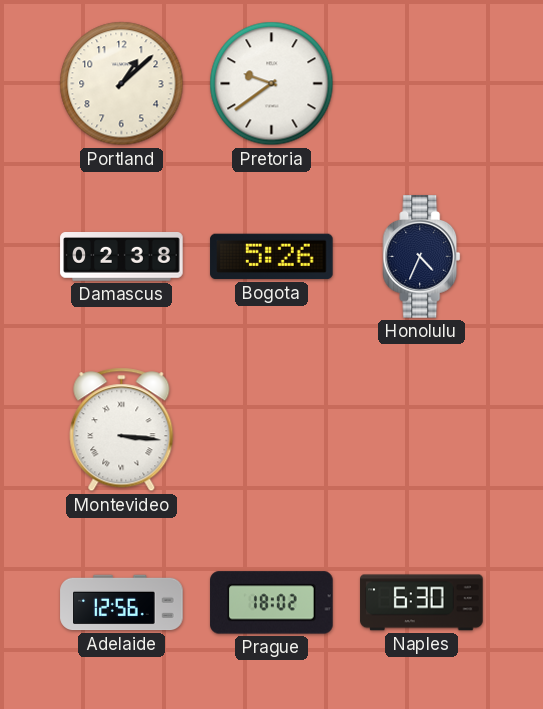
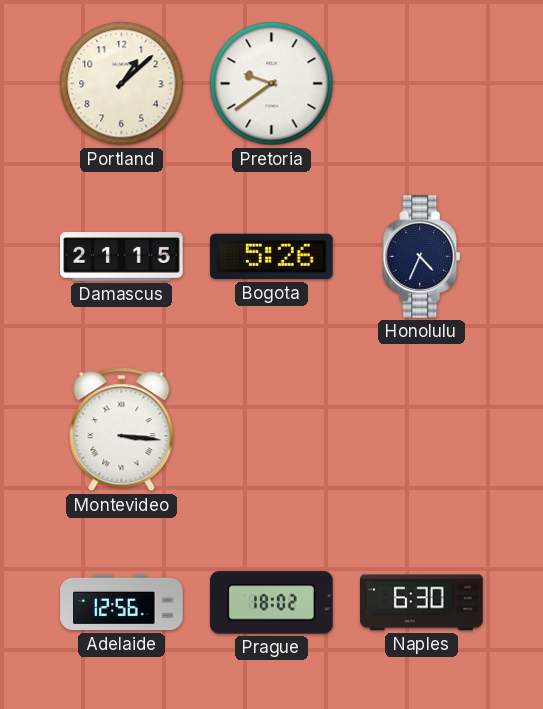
Damascus: 02:38 -> 21:15
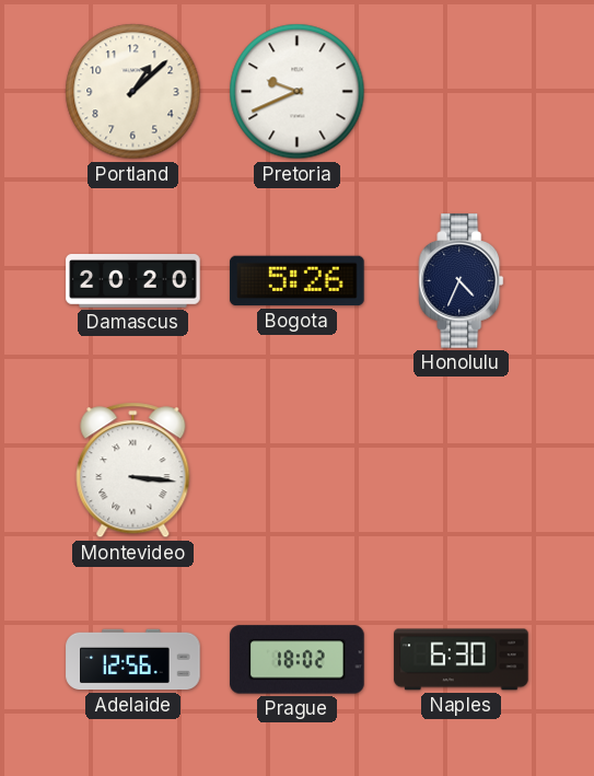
Pretoria: 9:39 -> 9:41
Damascus: 21:15 -> 20:20
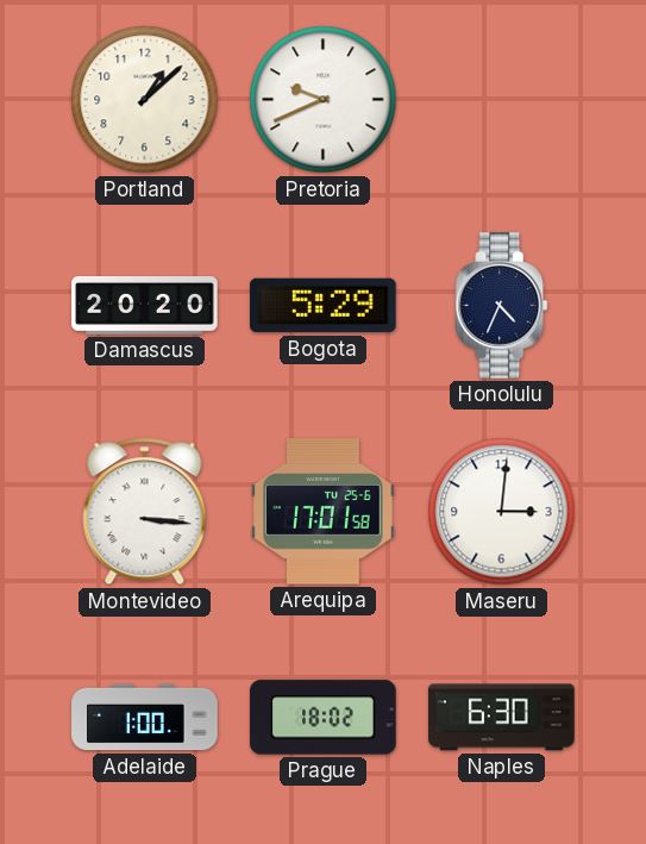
Bogota: 5:26 -> 5:29
Arequipa: none -> 17:01
Maseru: none -> 3:01
Adelaide: 12:56 -> 1:00
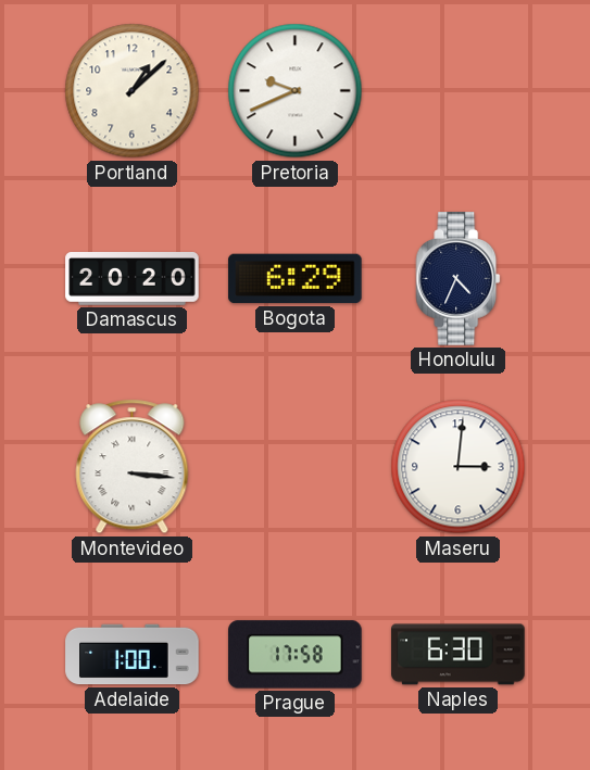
Bogota: 5:29 -> 6:29
Arequipa: 17:01 -> none
Prague: 18:02 -> 17:58
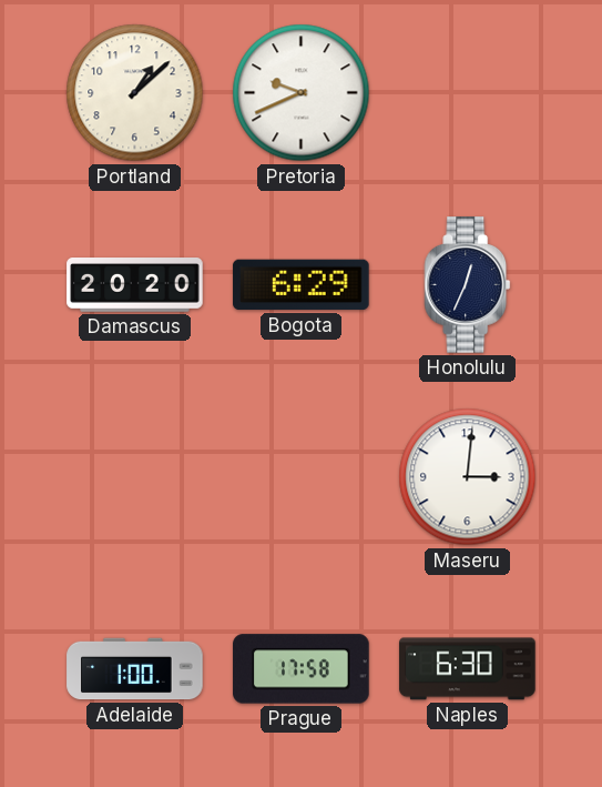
Honolulu: 4:34 -> 12:34
Montevideo: 3:16 -> none
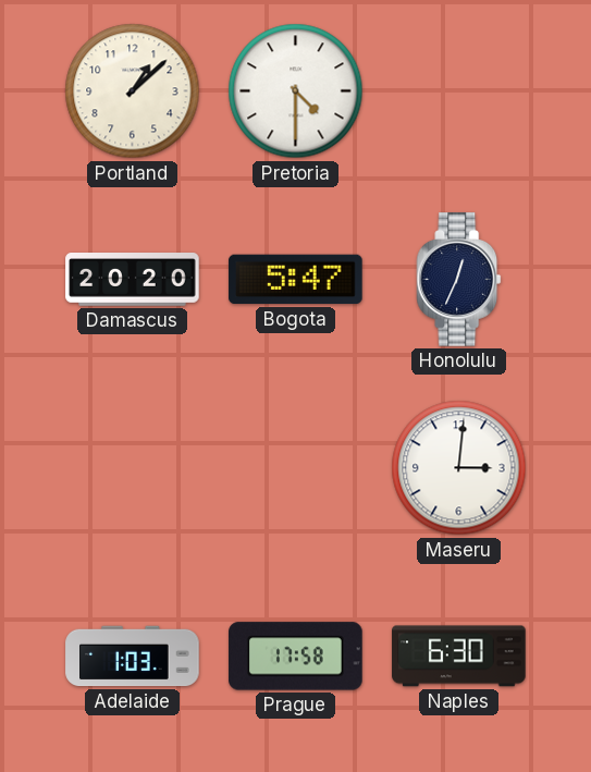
Pretoria: 9:41 -> 4:30
Bogota: 6:29 -> 5:47
Adelaide: 1:00 -> 1:03
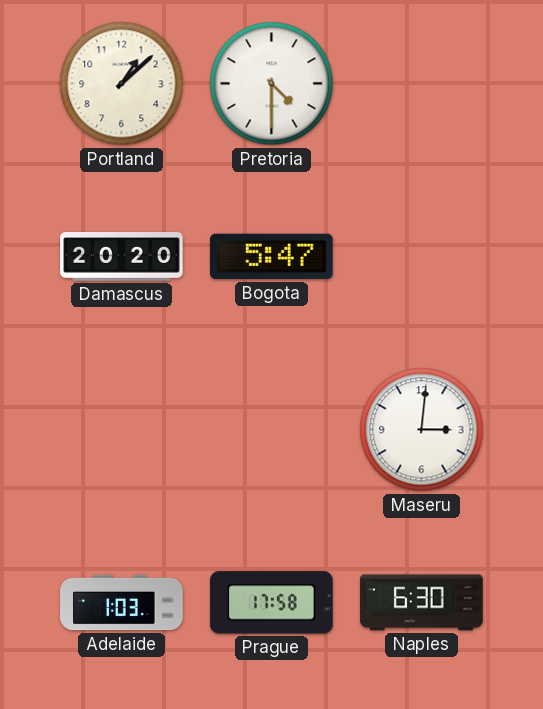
Honolulu: 12:34 -> none
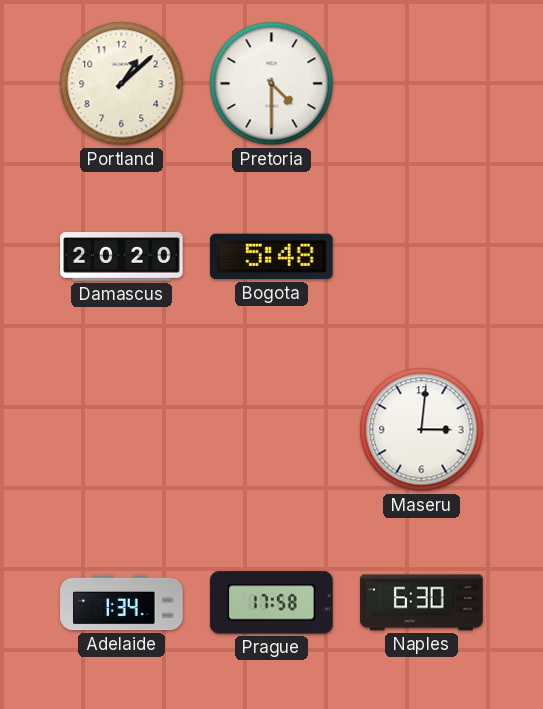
Bogota: 5:47 -> 5:48
Adelaide: 1:03 -> 1:34
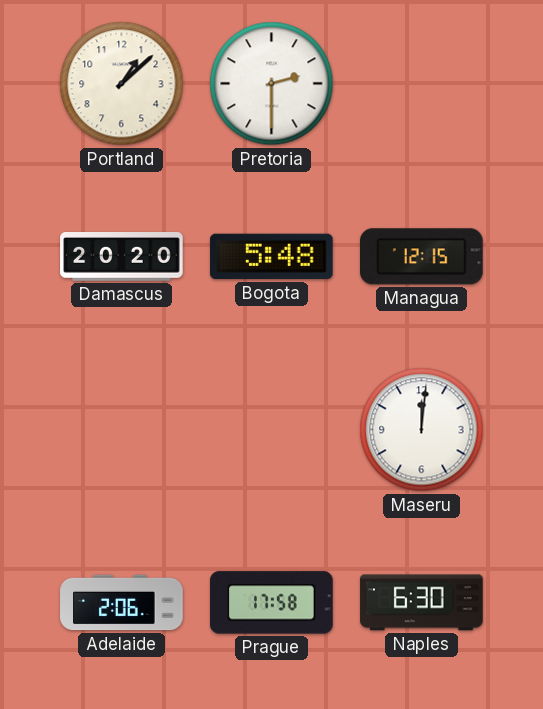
Pretoria: 4:30 -> 2:30
Managua: none -> 12:15
Maseru: 3:01 -> 12:01
Adelaide: 1:34 -> 2:06
